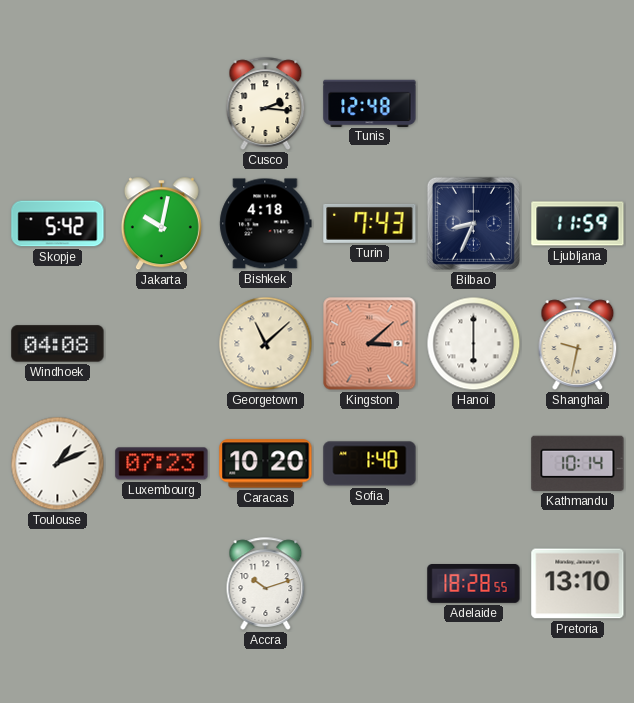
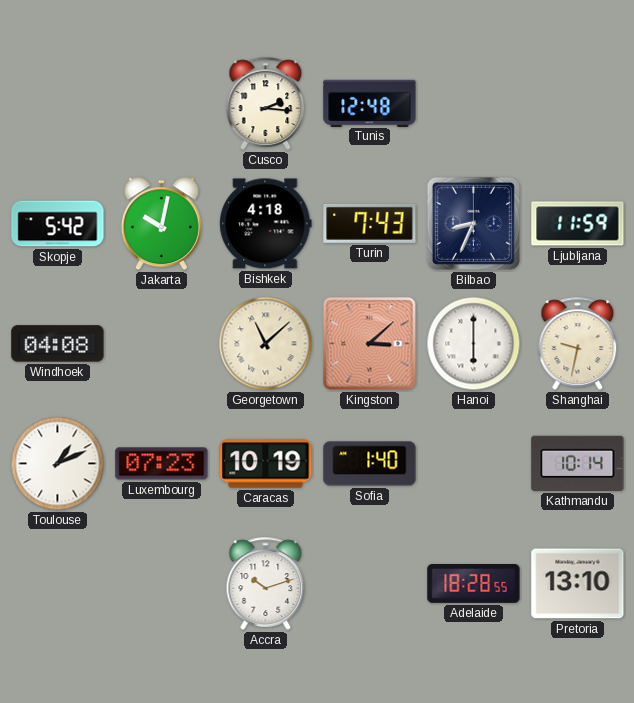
Caracas: 10:20 -> 10:19
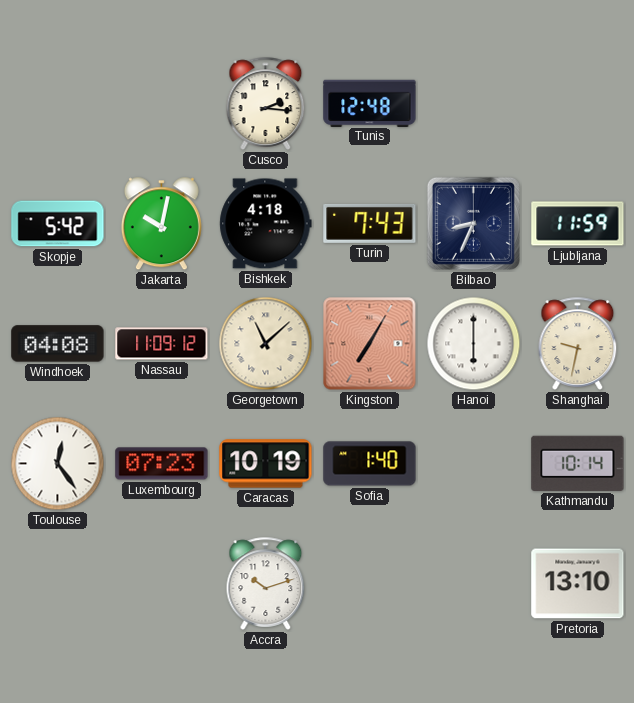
Nassau: none -> 11:09
Kingston: 3:08 -> 7:05
Toulouse: 1:11 -> 12:24
Adelaide: 18:28 -> none
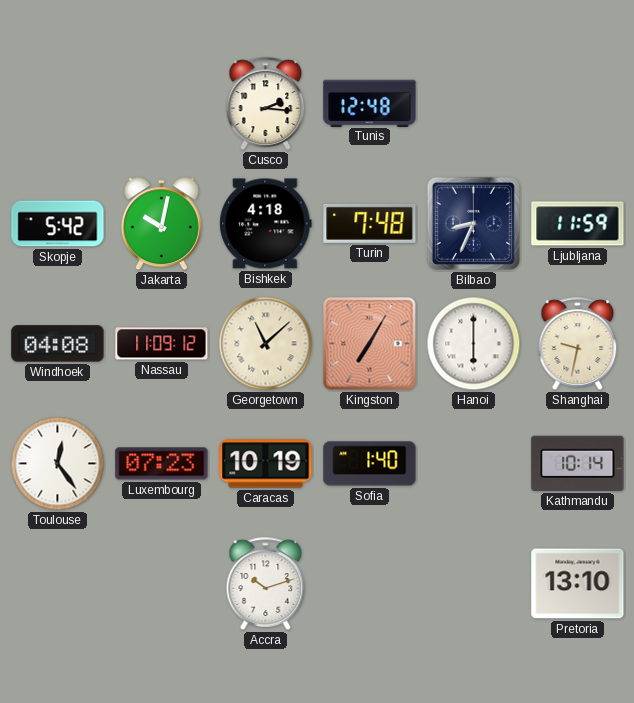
Turin: 7:43 -> 7:48
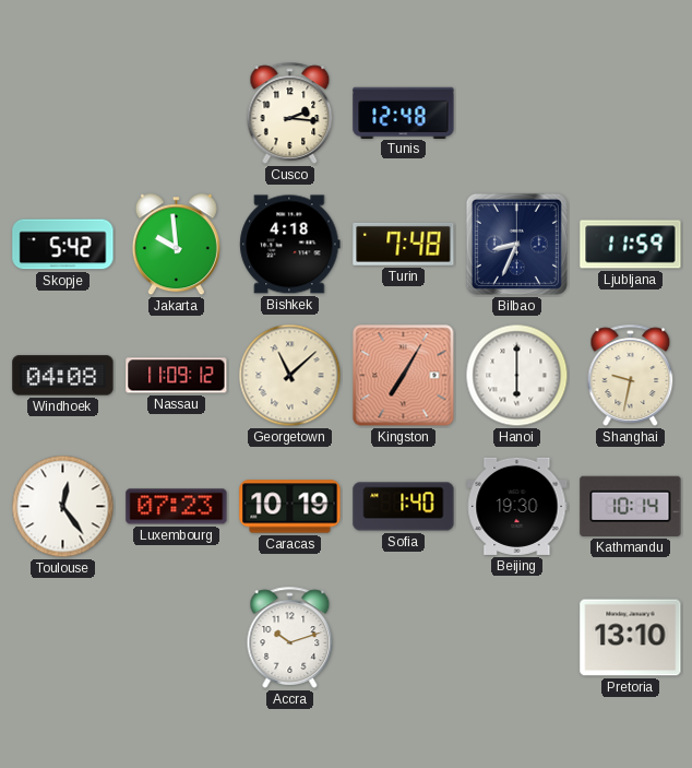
Jakarta: 10:02 -> 9:59
Beijing: none -> 19:30
